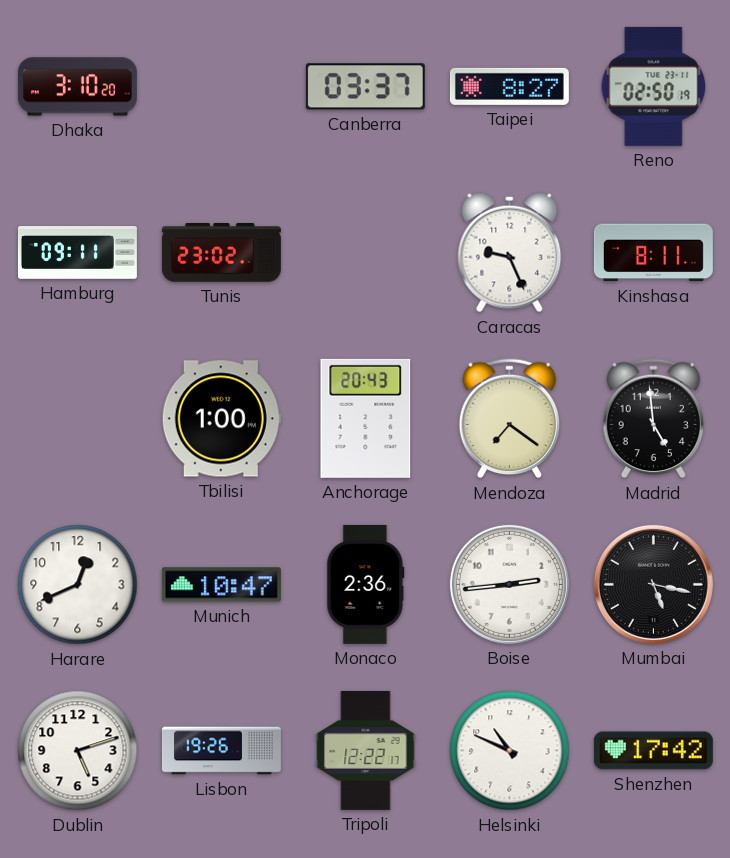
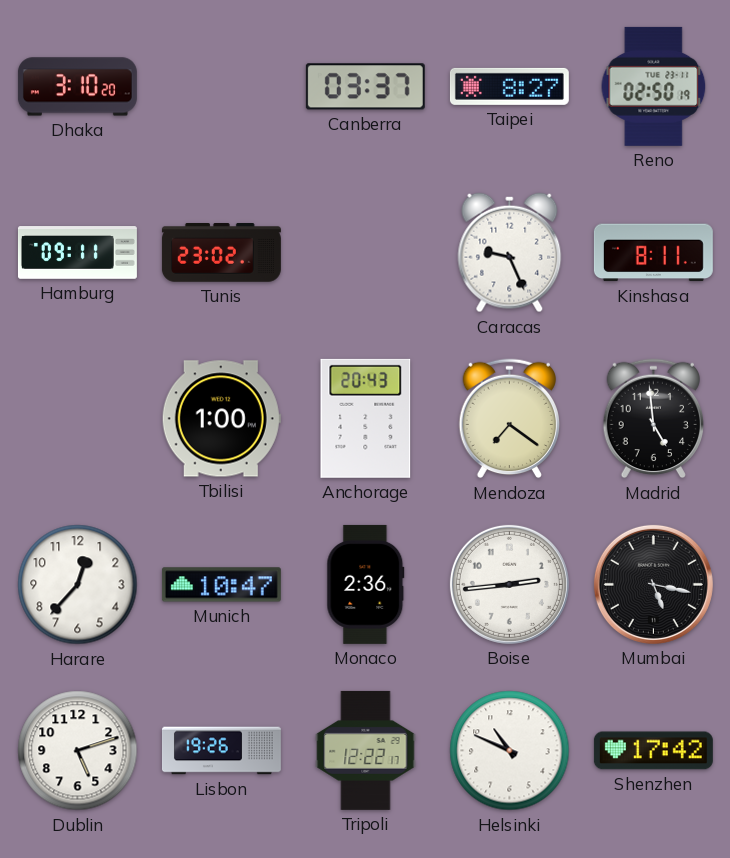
Harare: 12:41 -> 12:37
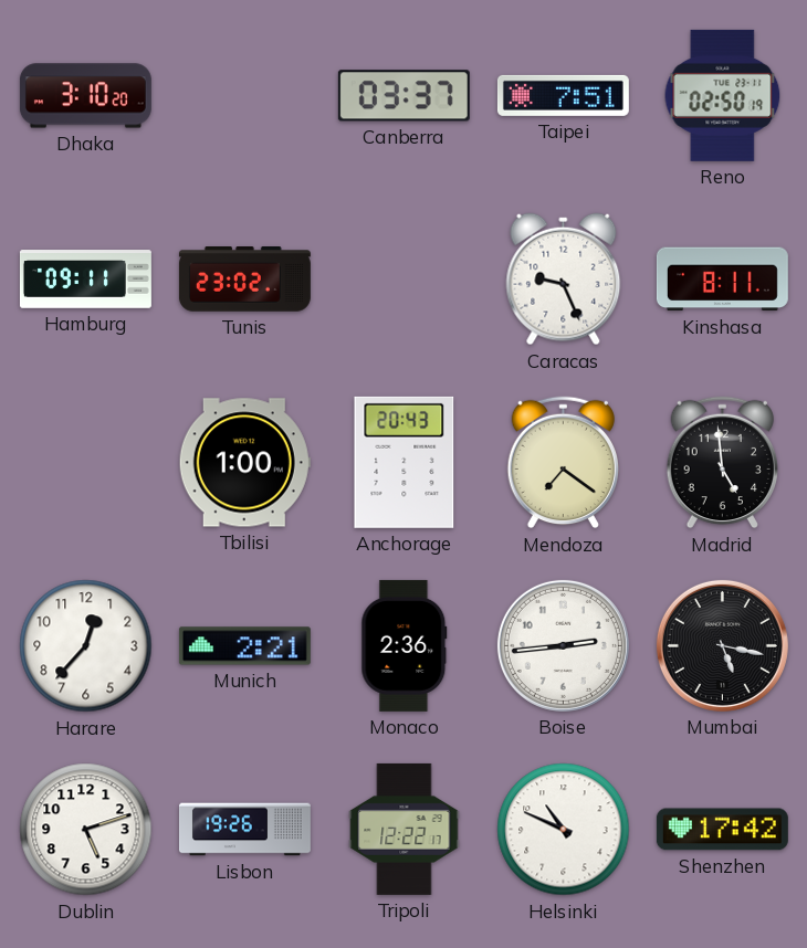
Taipei: 8:27 -> 7:51
Munich: 10:47 -> 2:21
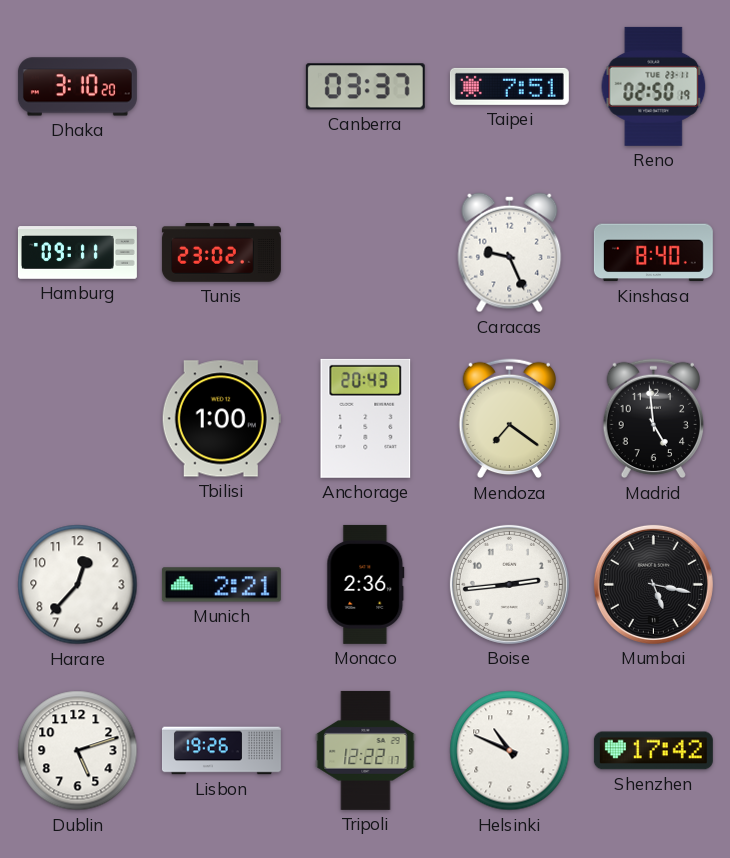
Kinshasa: 8:11 -> 8:40
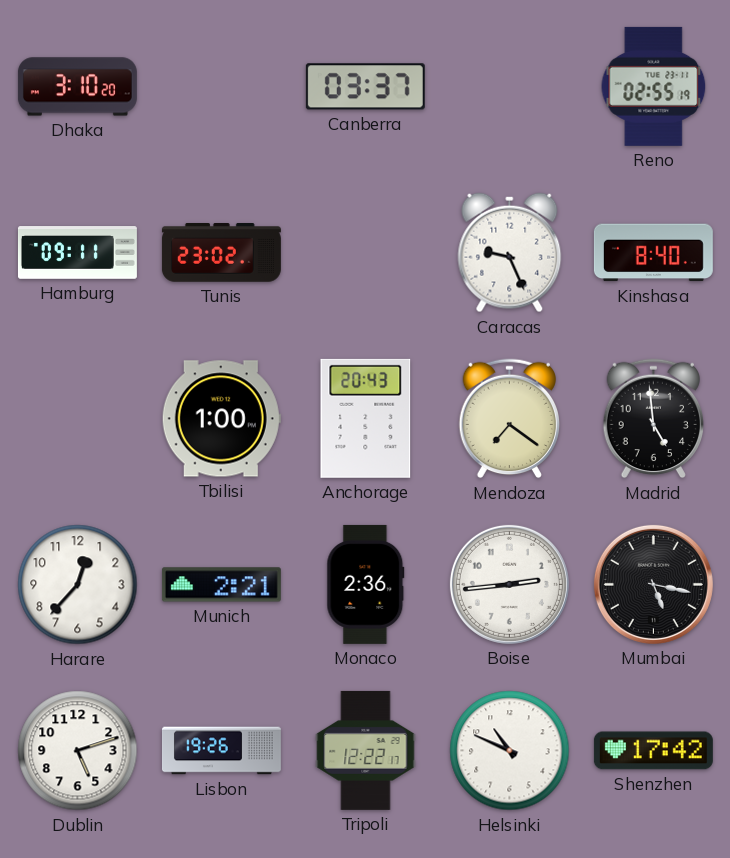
Taipei: 7:51 -> none
Reno: 02:50 -> 02:55
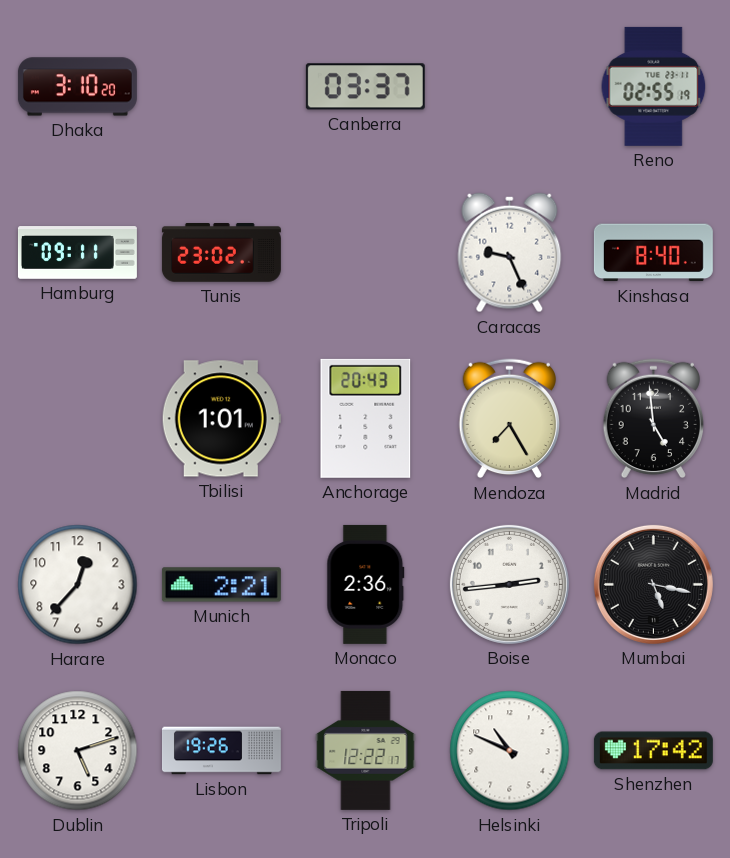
Tbilisi: 1:00 -> 1:01
Mendoza: 7:21 -> 7:25
